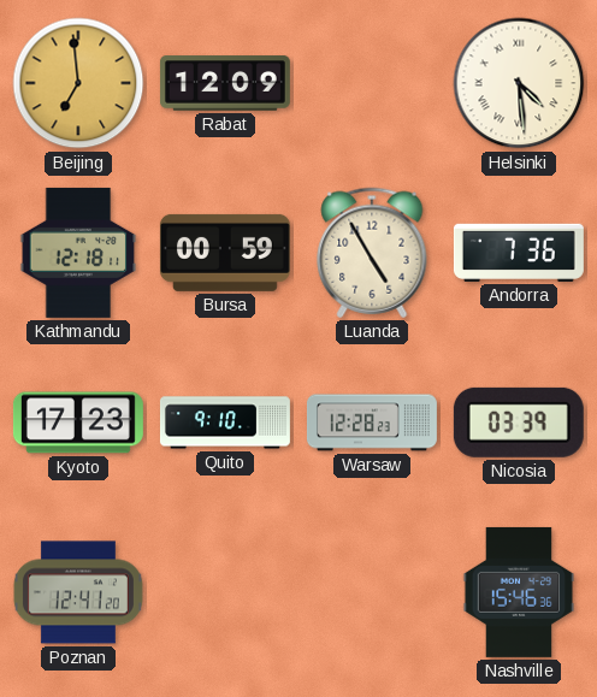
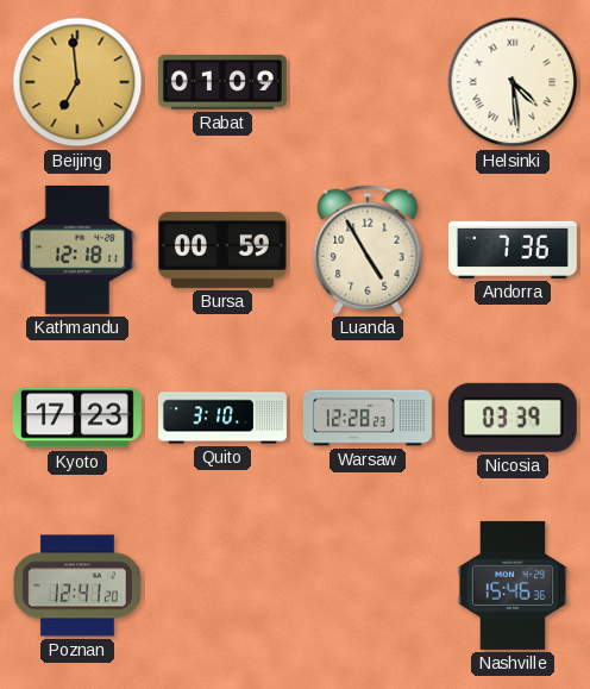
Rabat: 12:09 -> 01:09
Quito: 9:10 -> 3:10
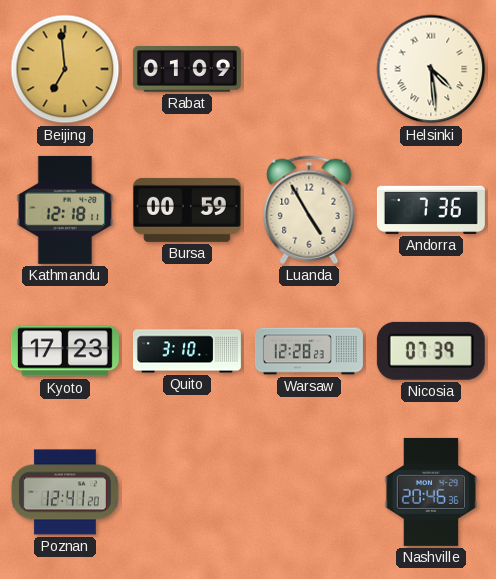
Nicosia: 03:39 -> 07:39
Nashville: 15:46 -> 20:46
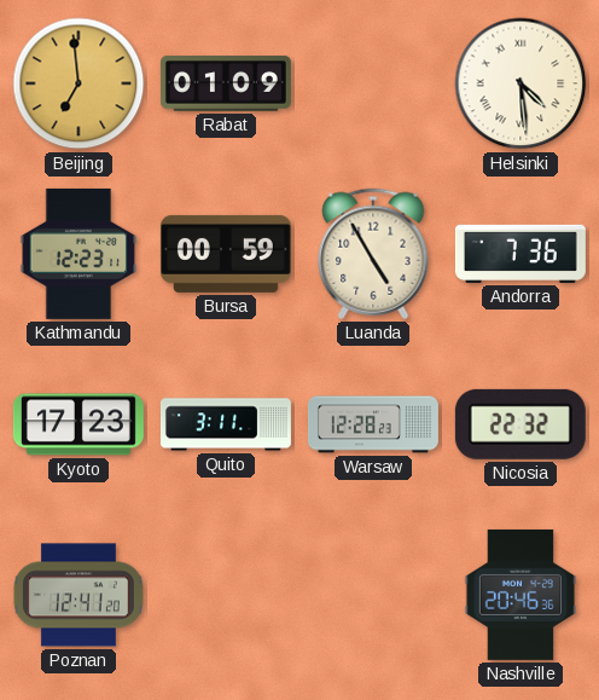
Kathmandu: 12:18 -> 12:23
Quito: 3:10 -> 3:11
Nicosia: 07:39 -> 22:32
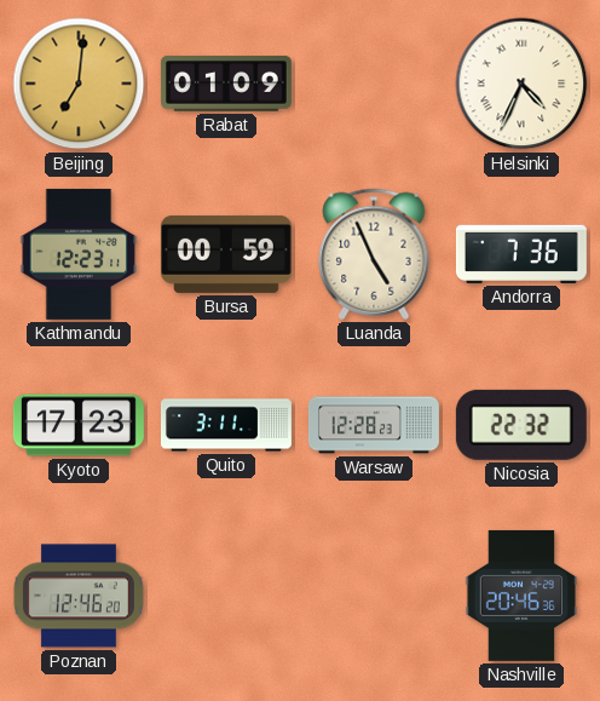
Beijing: 6:59 -> 7:01
Helsinki: 4:29 -> 4:34
Luanda: 4:55 -> 4:56
Poznan: 12:41 -> 12:46
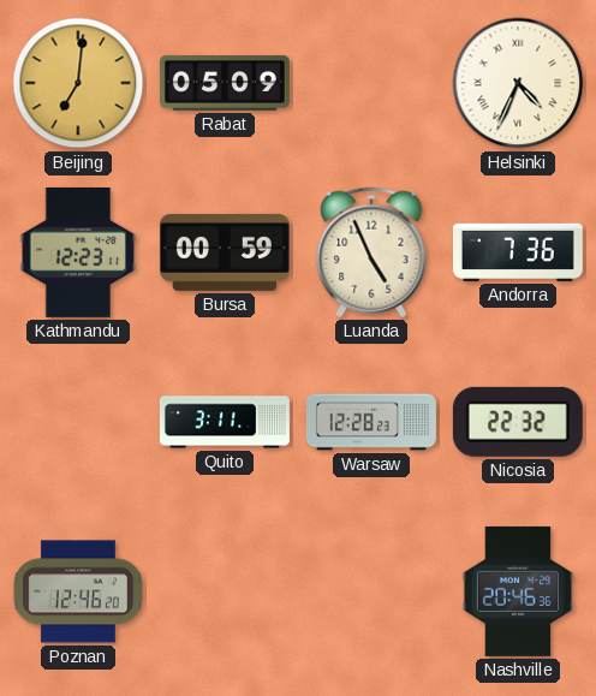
Rabat: 01:09 -> 05:09
Kyoto: 17:23 -> none
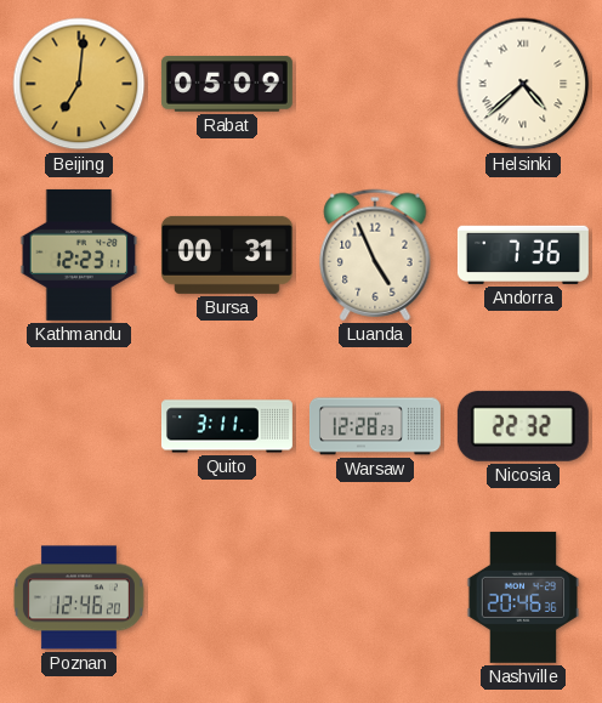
Helsinki: 4:34 -> 4:38
Bursa: 00:59 -> 00:31
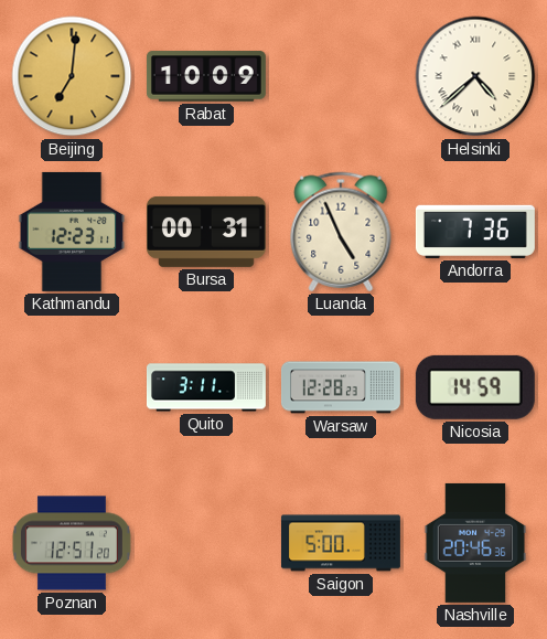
Rabat: 05:09 -> 10:09
Nicosia: 22:32 -> 14:59
Poznan: 12:46 -> 12:51
Saigon: none -> 5:00
